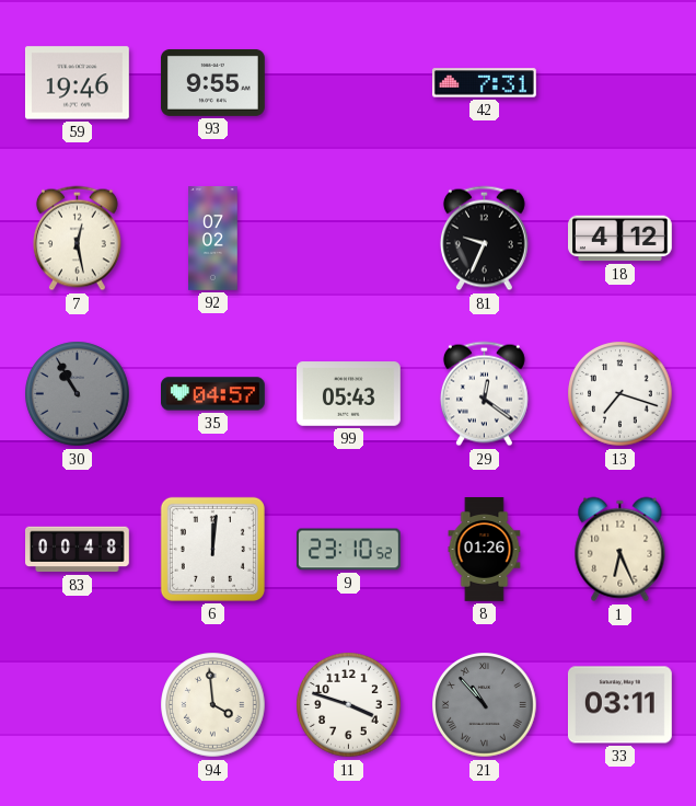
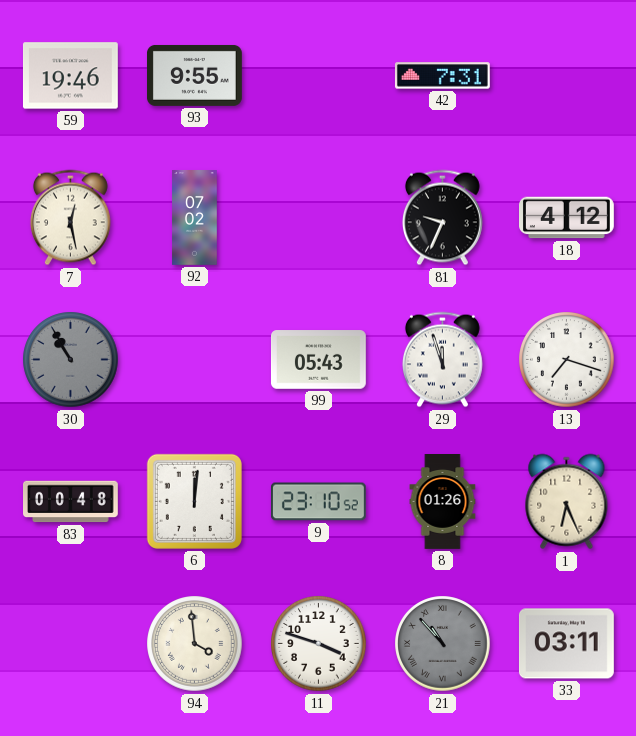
35: 04:57 -> none
29: 12:21 -> 11:57
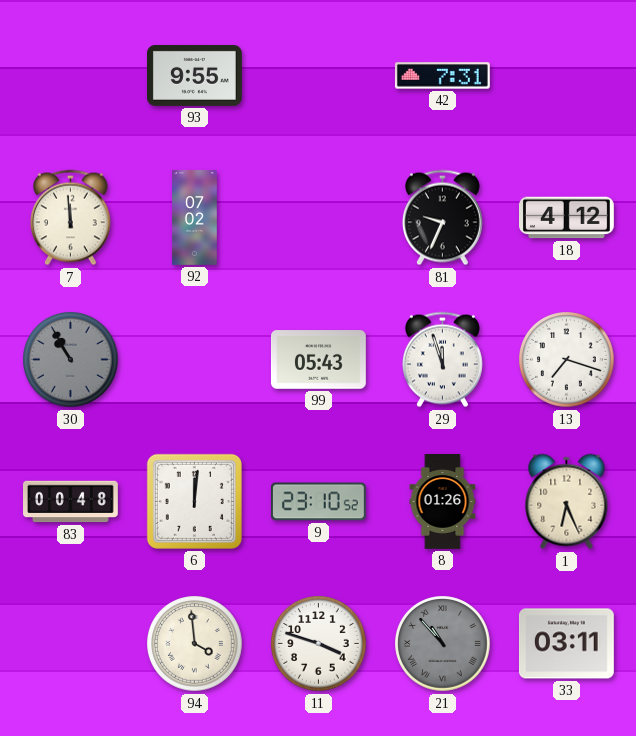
59: 19:46 -> none
7: 12:28 -> 11:59
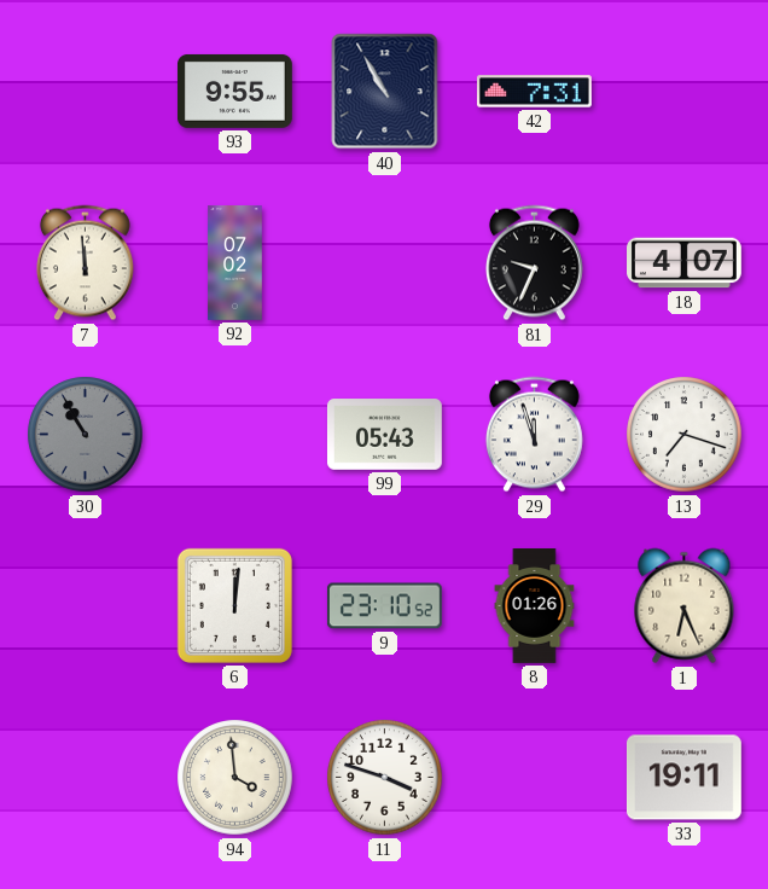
40: none -> 10:55
18: 4:12 -> 4:07
83: 00:48 -> none
21: 10:53 -> none
33: 03:11 -> 19:11
